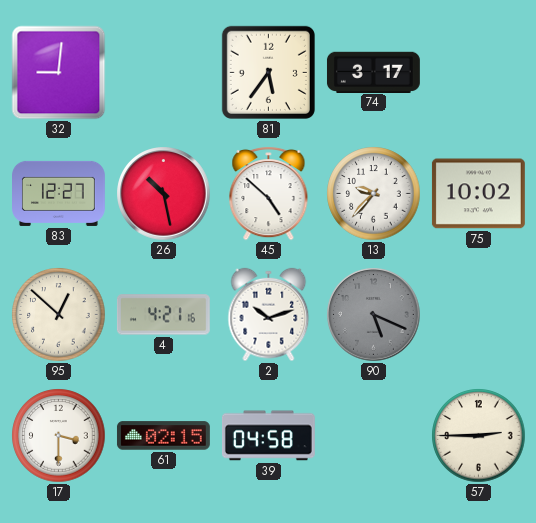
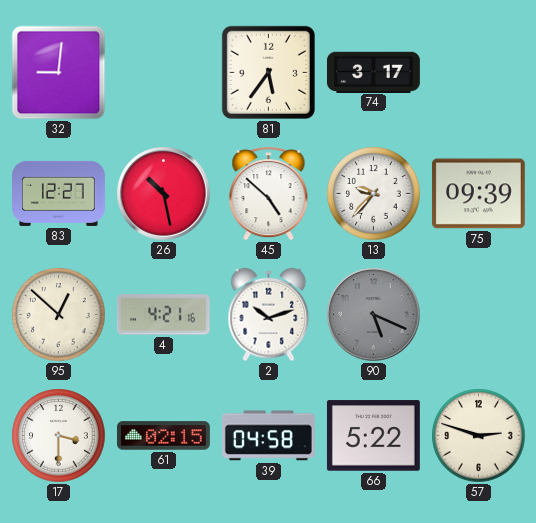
75: 10:02 -> 09:39
66: none -> 5:22
57: 2:45 -> 2:48
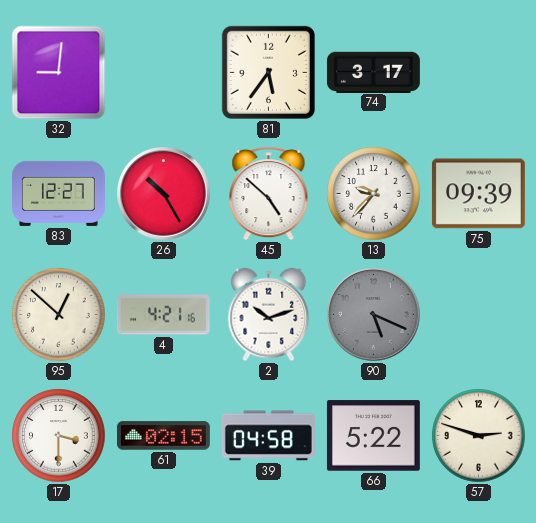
26: 10:28 -> 10:25
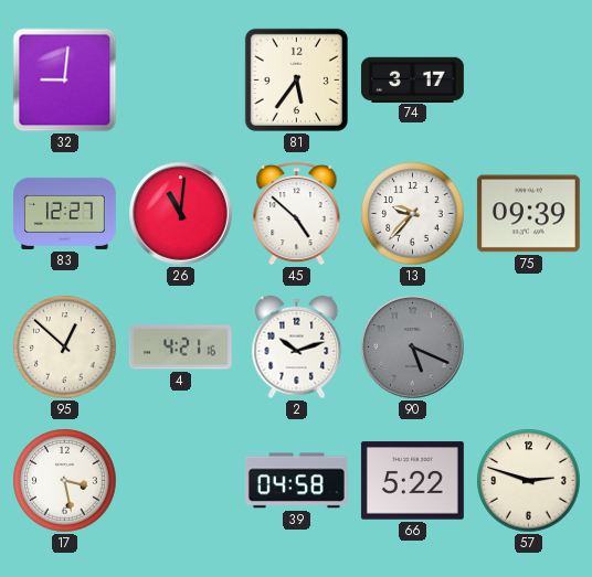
26: 10:25 -> 11:01
17: 3:30 -> 3:28
61: 02:15 -> none
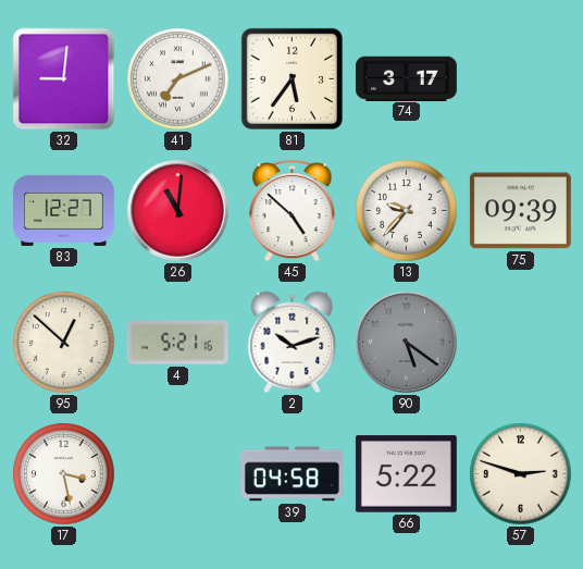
41: none -> 7:11
4: 4:21 -> 5:21
90: 5:19 -> 5:21
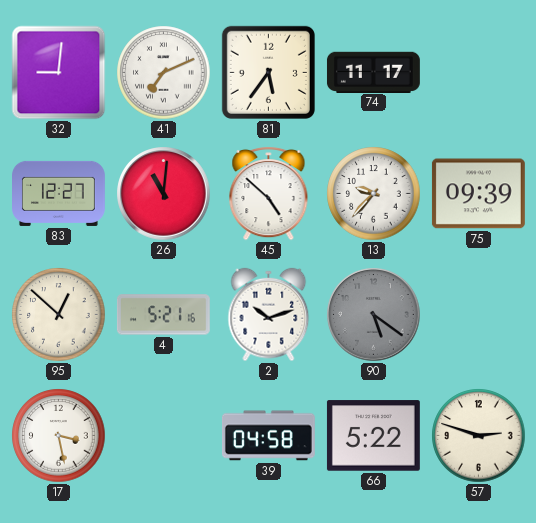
74: 3:17 -> 11:17
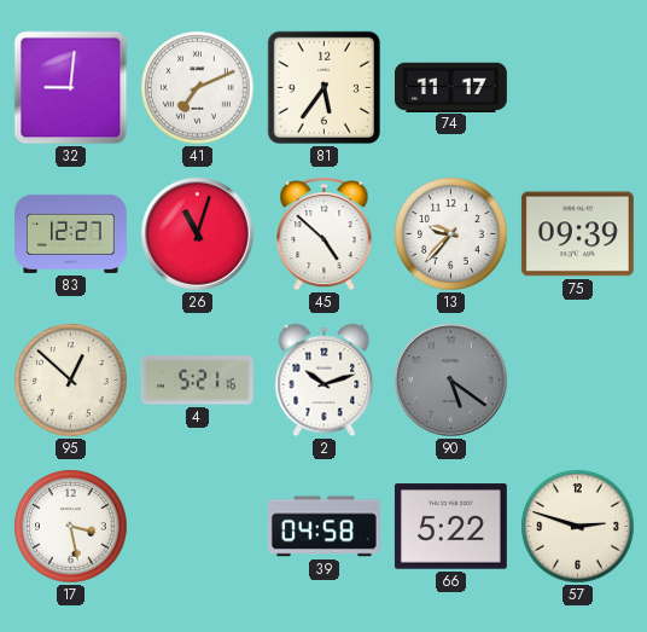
26: 11:01 -> 11:03
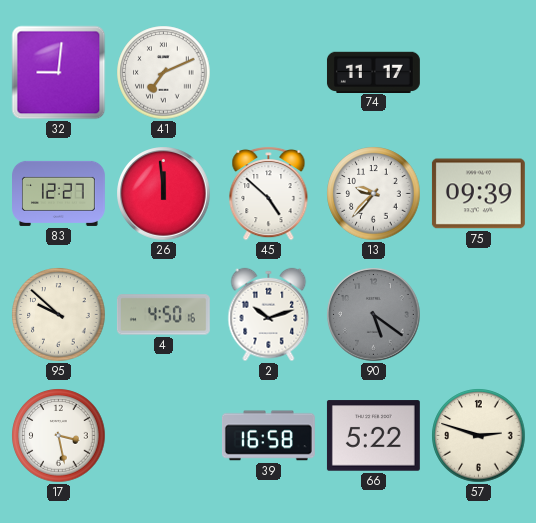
81: 5:36 -> none
26: 11:03 -> 11:59
95: 12:52 -> 9:52
4: 5:21 -> 4:50
39: 04:58 -> 16:58
